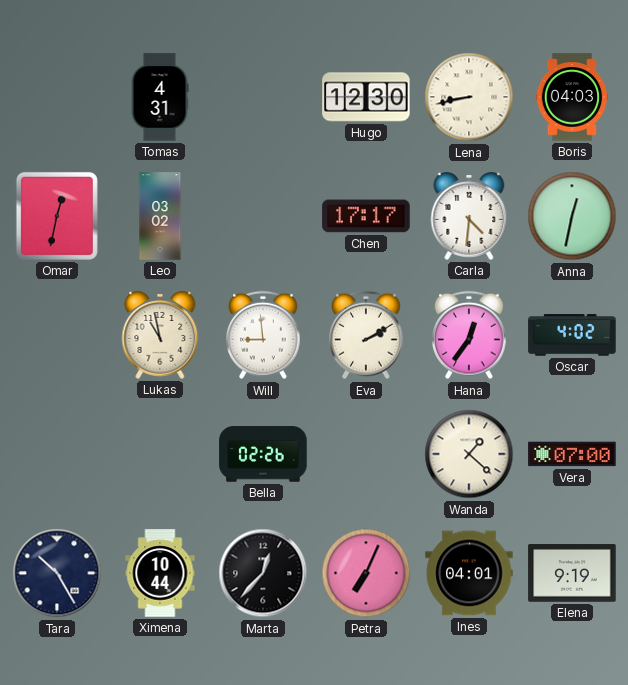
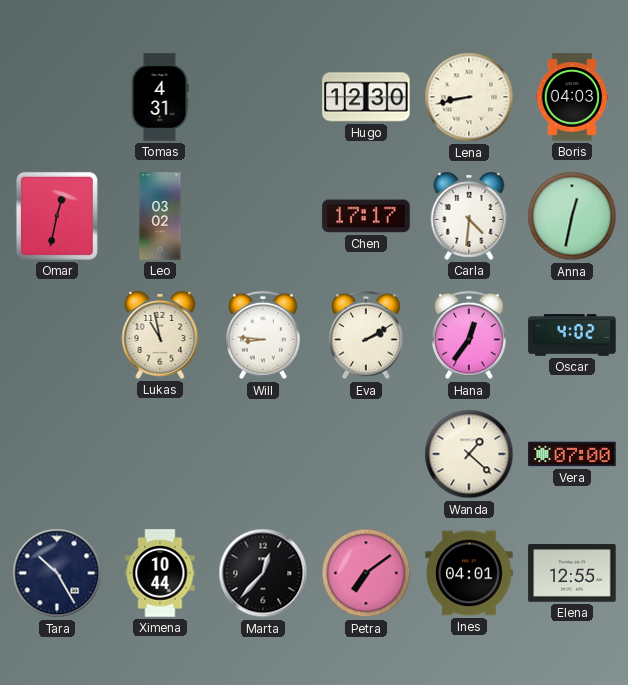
Will: 8:59 -> 8:46
Bella: 02:26 -> none
Petra: 7:04 -> 7:09
Elena: 9:19 -> 12:55
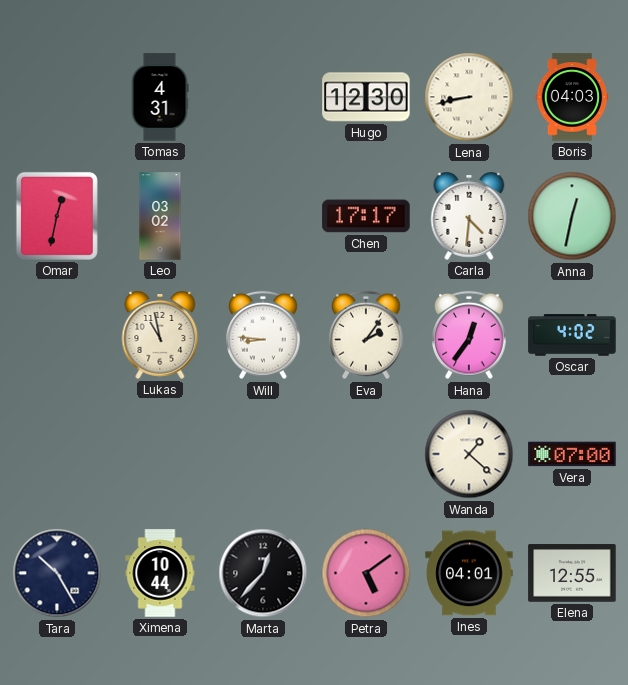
Eva: 2:10 -> 2:06
Petra: 7:09 -> 5:09
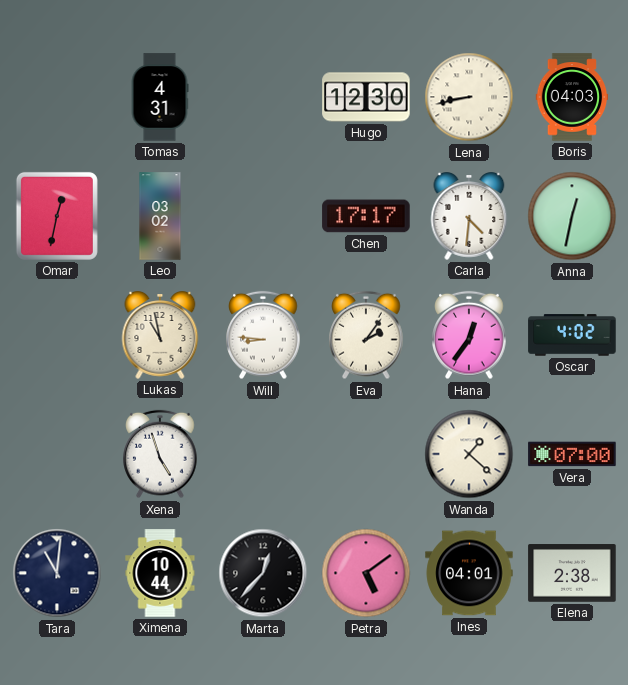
Xena: none -> 4:57
Tara: 10:25 -> 11:01
Elena: 12:55 -> 2:38
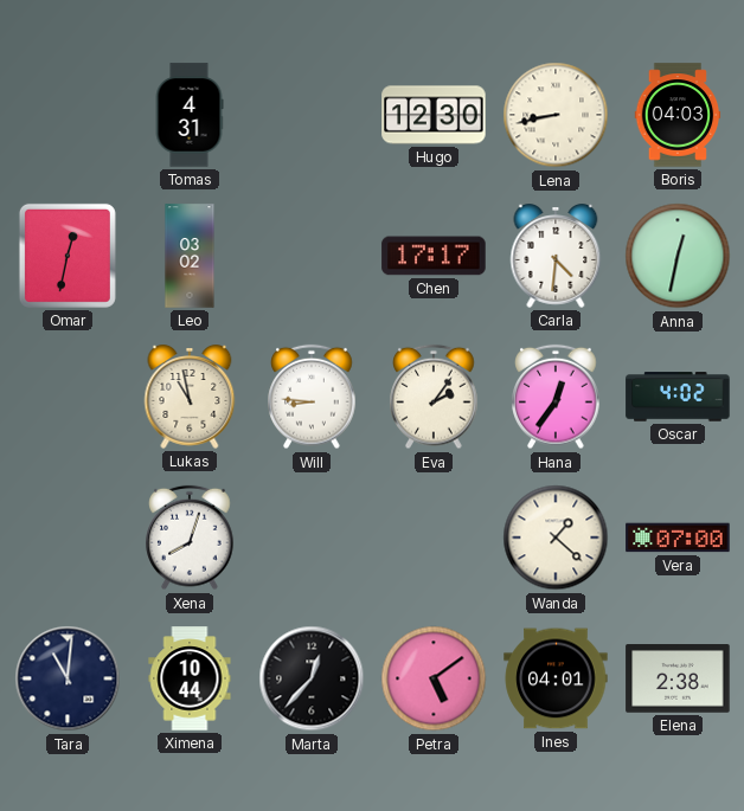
Xena: 4:57 -> 8:03
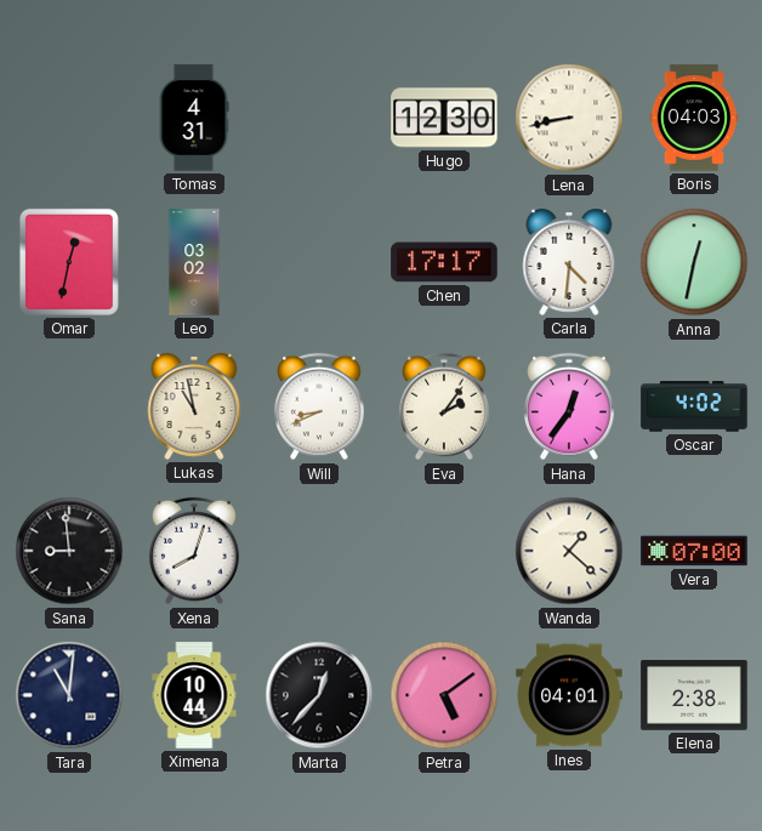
Will: 8:46 -> 8:41
Sana: none -> 8:59
